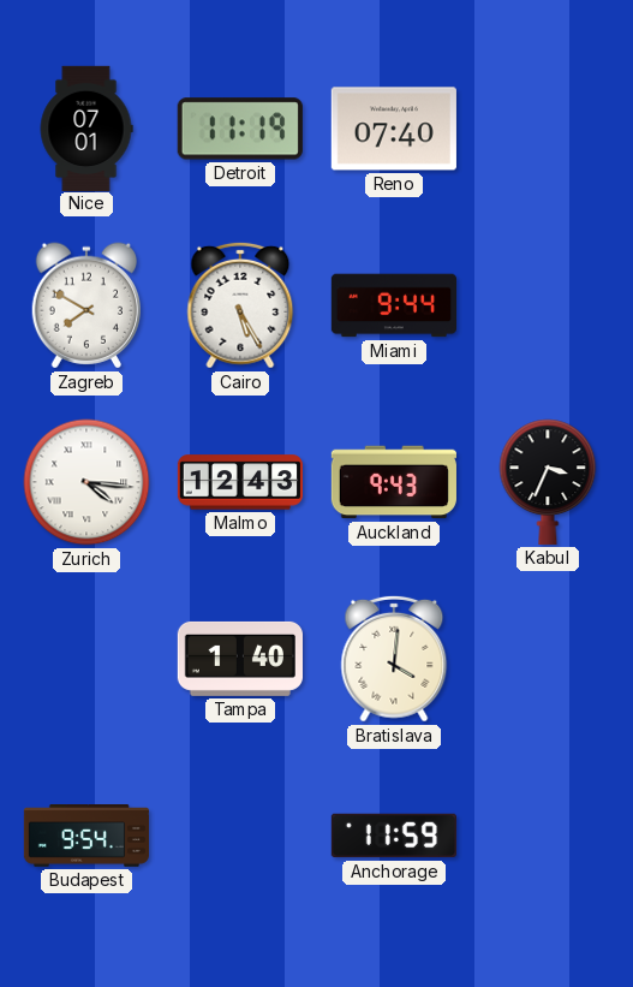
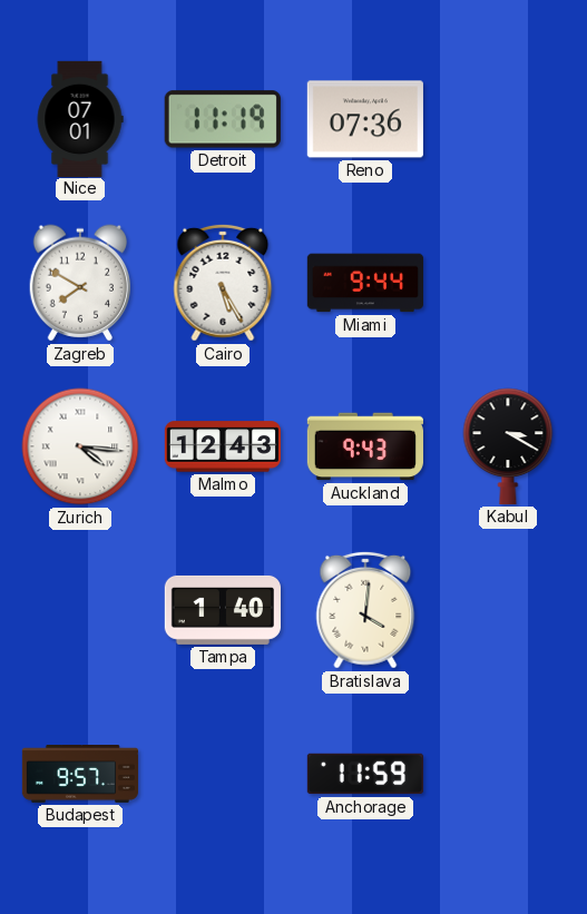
Reno: 07:40 -> 07:36
Kabul: 3:34 -> 3:20
Budapest: 9:54 -> 9:57
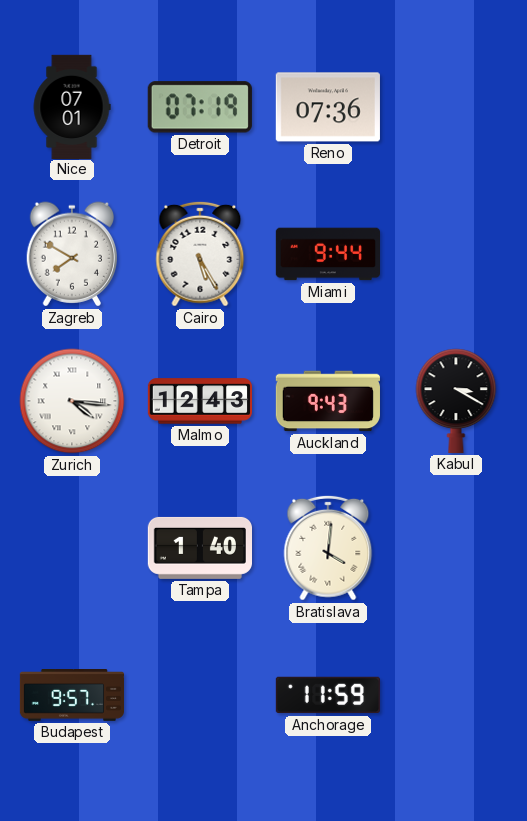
Detroit: 11:19 -> 07:19
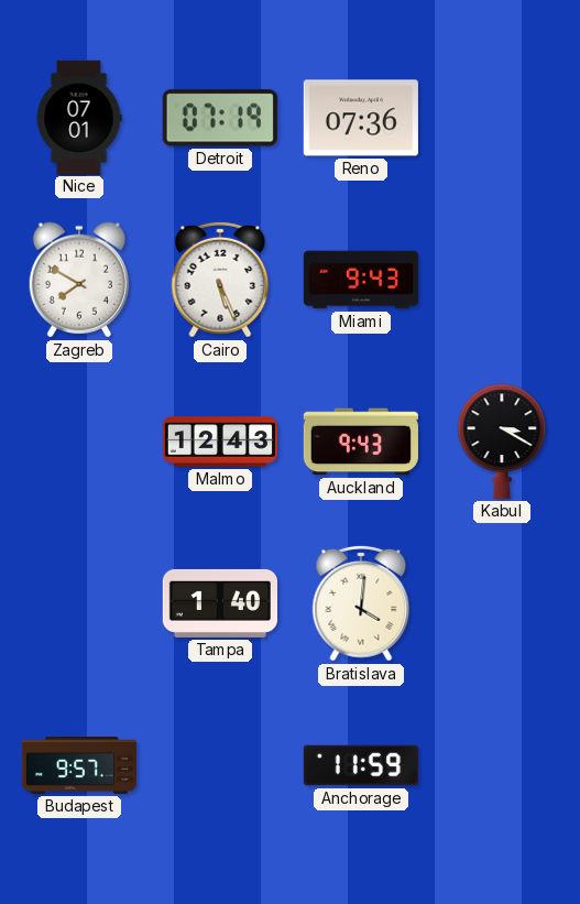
Cairo: 5:25 -> 5:26
Miami: 9:44 -> 9:43
Zurich: 4:16 -> none
